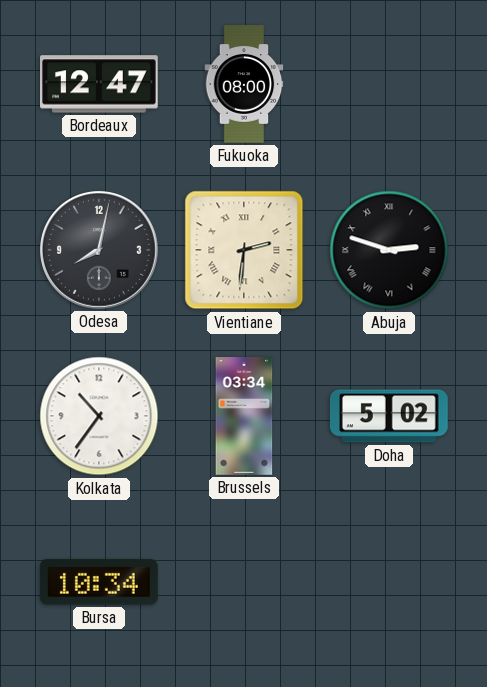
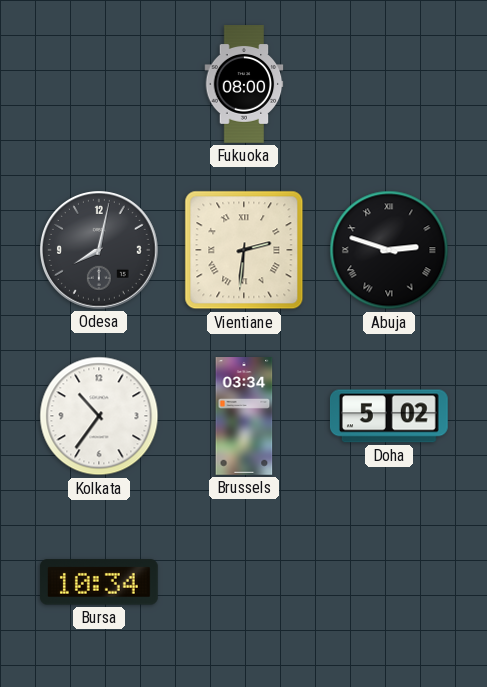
Bordeaux: 12:47 -> none
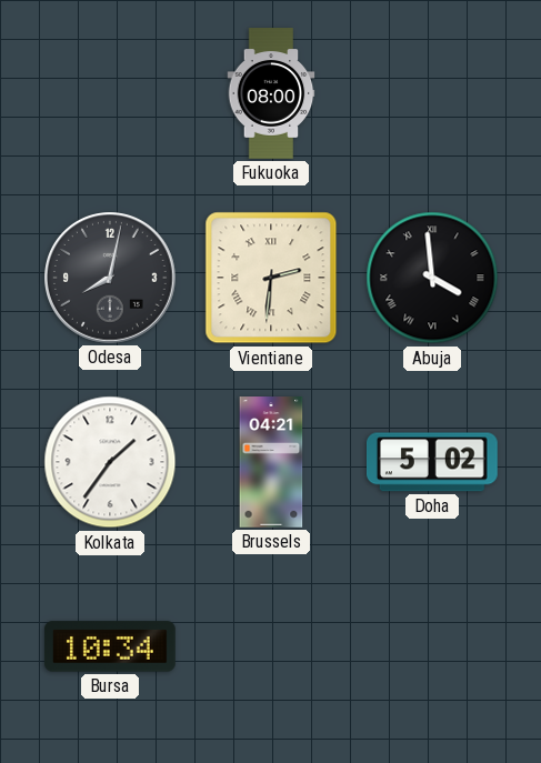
Abuja: 2:48 -> 3:59
Kolkata: 10:36 -> 1:36
Brussels: 03:34 -> 04:21
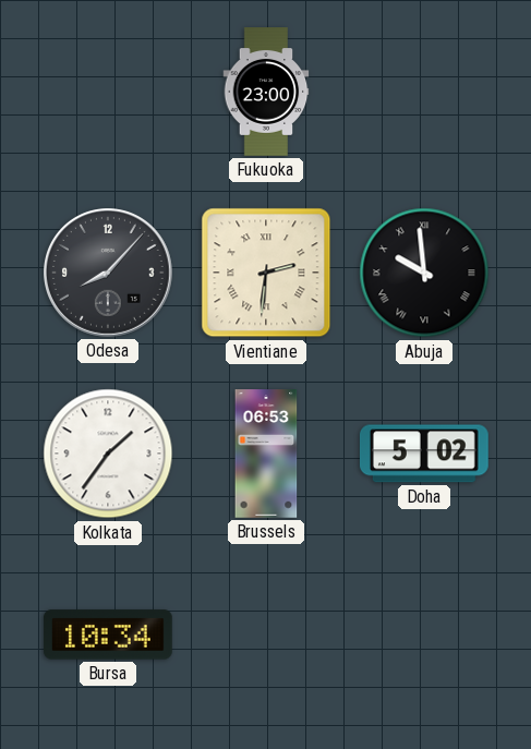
Fukuoka: 08:00 -> 23:00
Odesa: 8:02 -> 8:07
Abuja: 3:59 -> 9:59
Brussels: 04:21 -> 06:53
